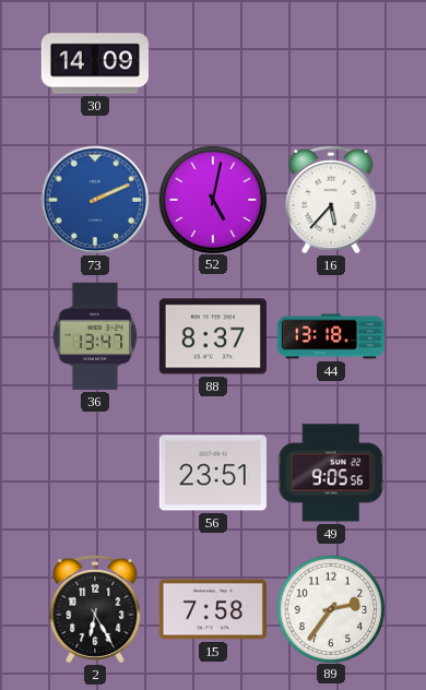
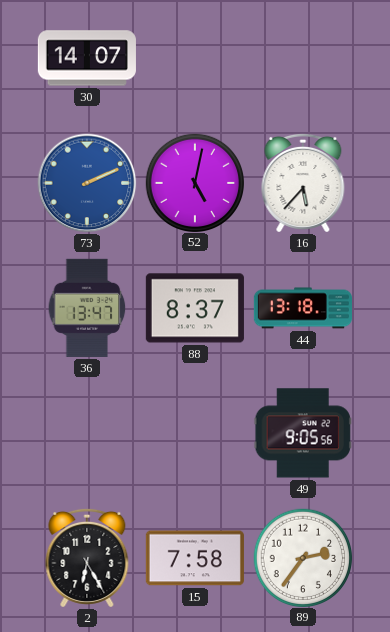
30: 14:09 -> 14:07
56: 23:51 -> none
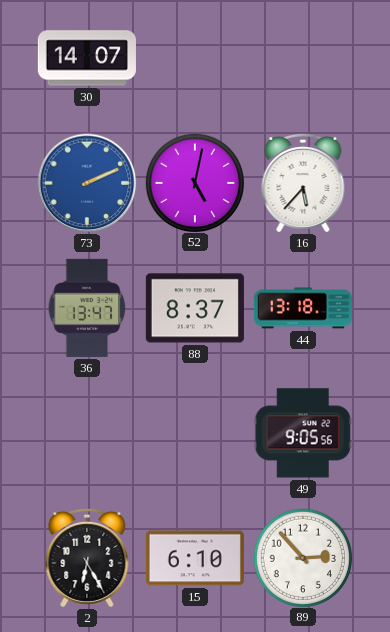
15: 7:58 -> 6:10
89: 2:36 -> 2:53
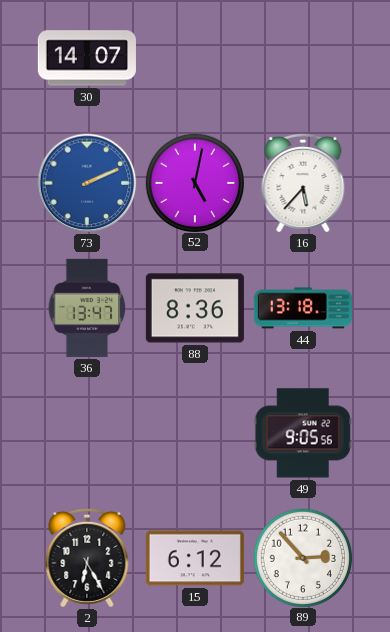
88: 8:37 -> 8:36
15: 6:10 -> 6:12
